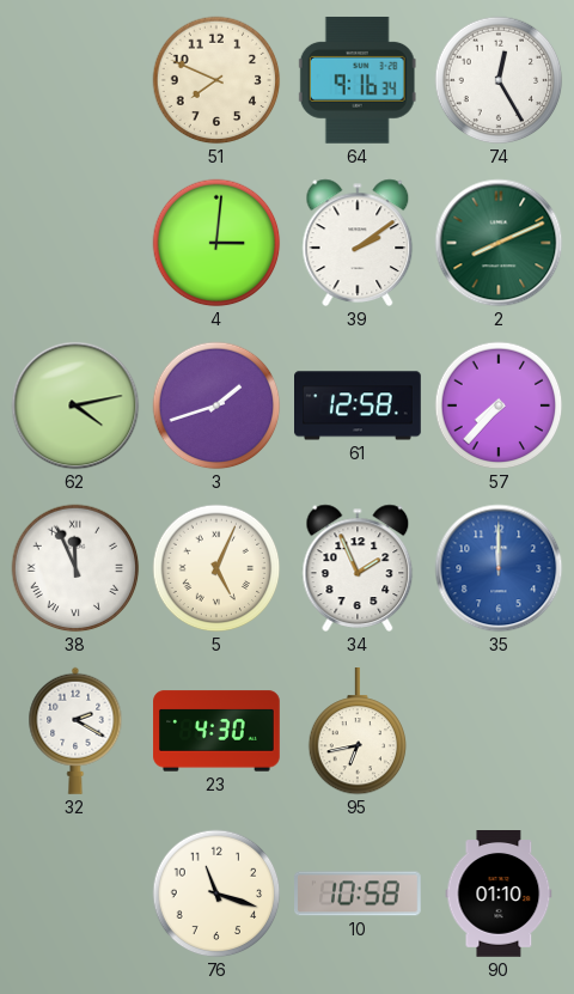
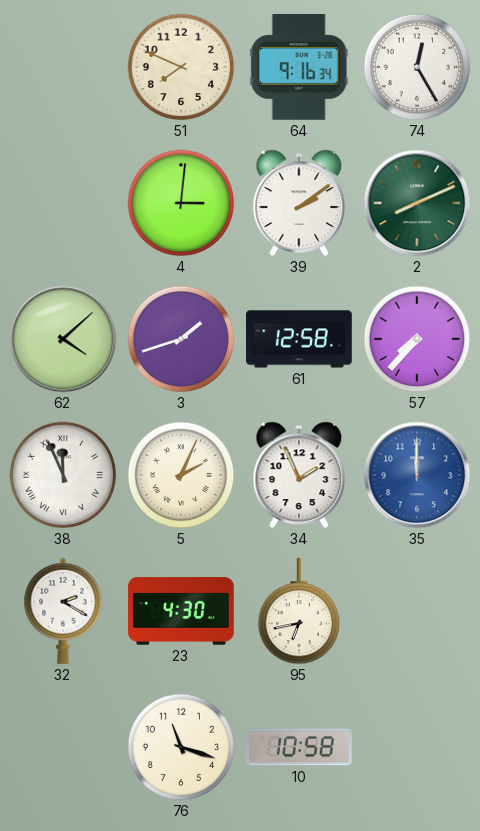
62: 4:13 -> 4:08
5: 5:04 -> 2:04
90: 01:10 -> none
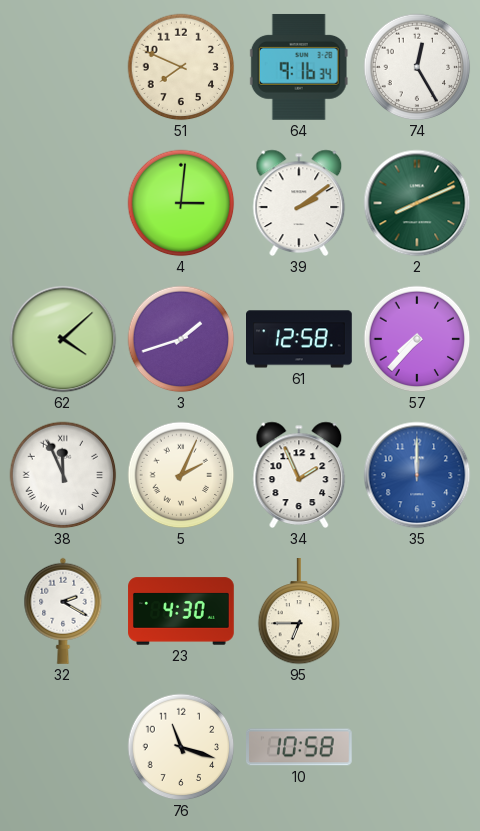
95: 6:43 -> 6:45
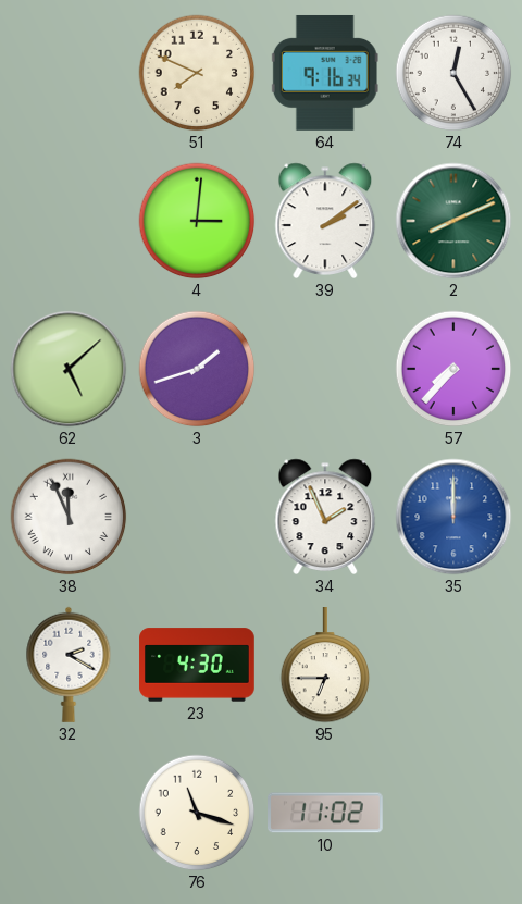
62: 4:08 -> 5:08
61: 12:58 -> none
5: 2:04 -> none
10: 10:58 -> 11:02
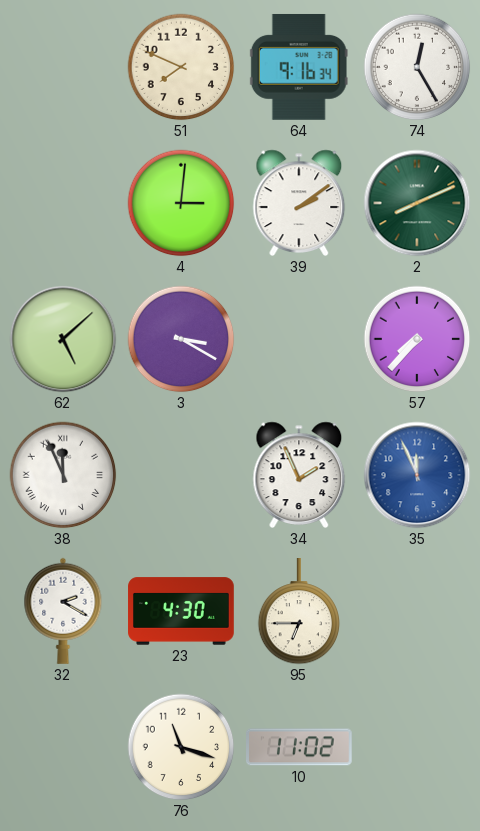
3: 1:42 -> 3:20
35: 12:00 -> 11:56
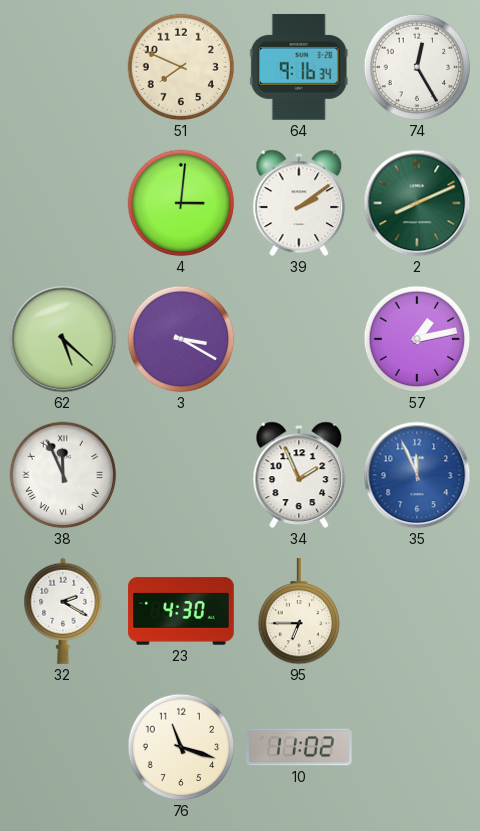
62: 5:08 -> 5:22
57: 7:37 -> 1:13
